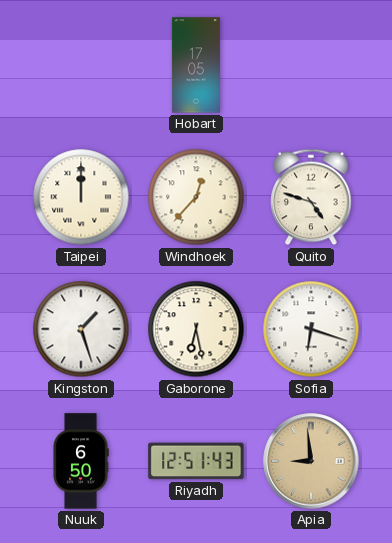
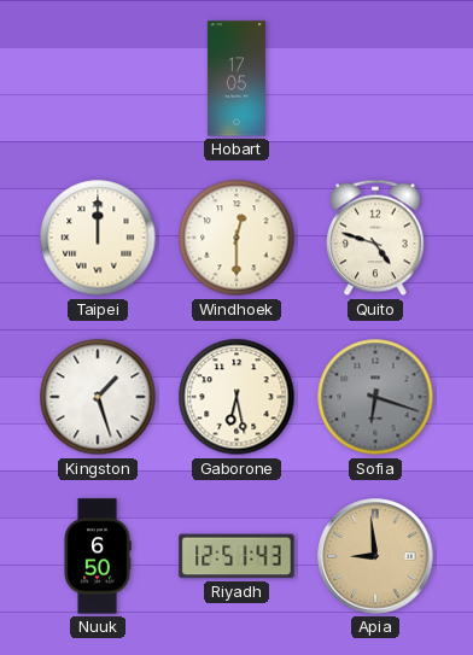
Windhoek: 12:37 -> 12:30
Sofia dial: white -> grey
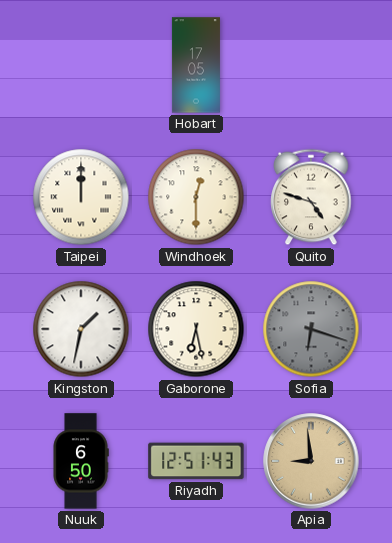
Kingston: 1:27 -> 1:32
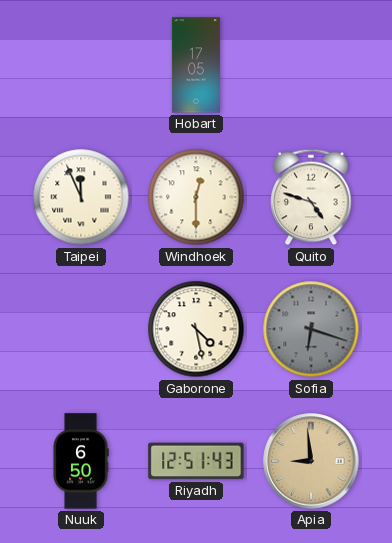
Taipei: 12:00 -> 11:56
Kingston: 1:32 -> none
Gaborone: 6:28 -> 4:28
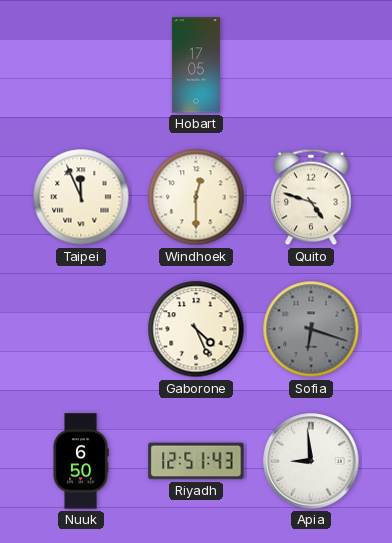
Gaborone: 4:28 -> 4:26
Apia dial: champagne -> white
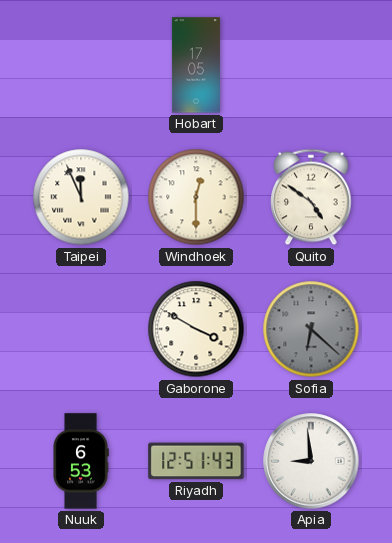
Quito: 4:48 -> 4:51
Gaborone: 4:26 -> 3:50
Sofia: 6:18 -> 6:22
Nuuk: 6:50 -> 6:53
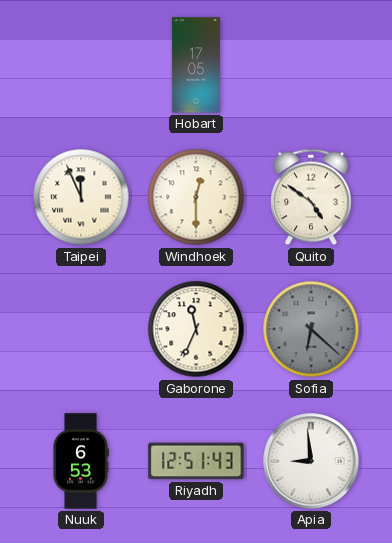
Gaborone: 3:50 -> 11:34
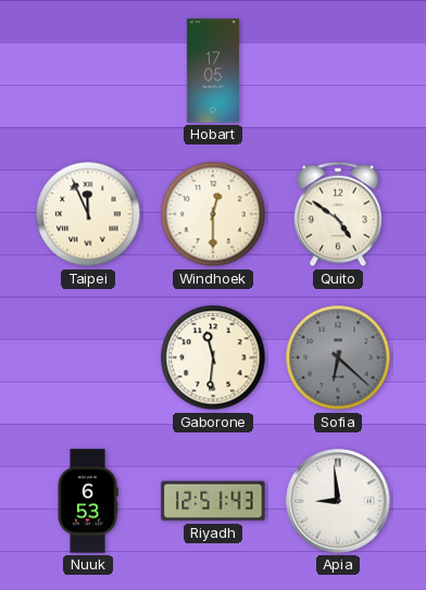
Gaborone: 11:34 -> 11:31
